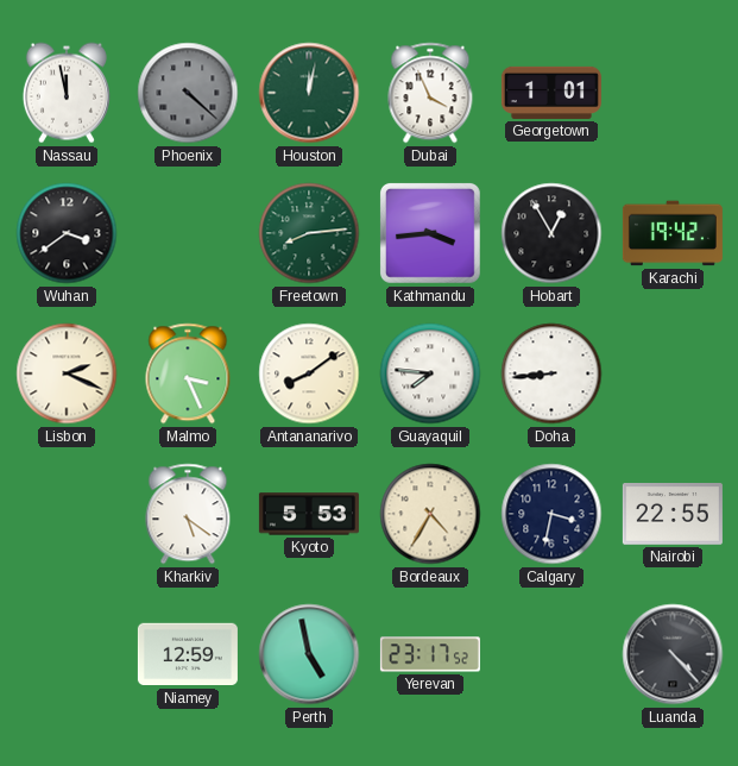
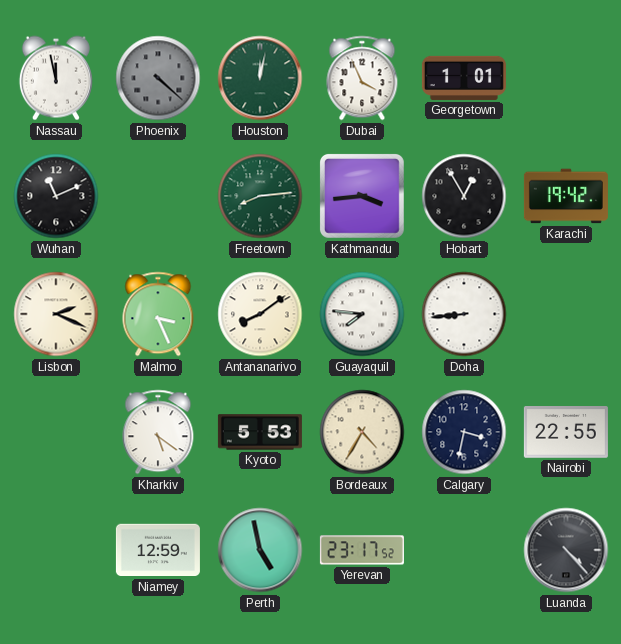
Wuhan: 3:39 -> 11:11
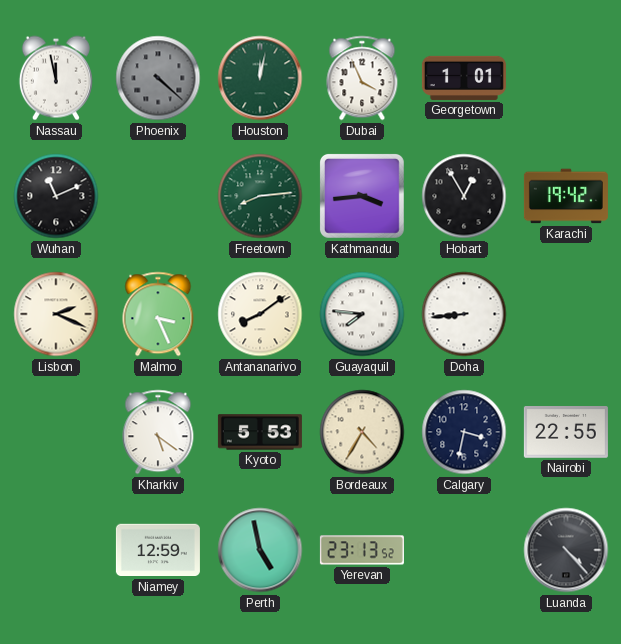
Yerevan: 23:17 -> 23:13
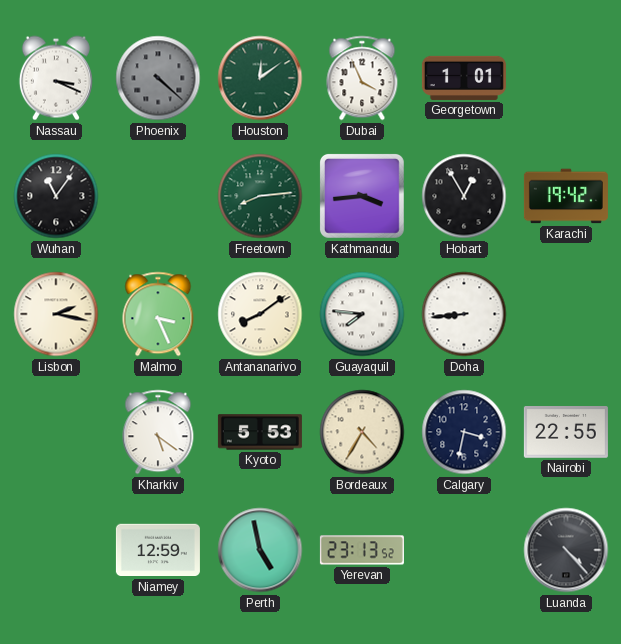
Nassau: 11:58 -> 3:19
Houston: 12:02 -> 12:09
Wuhan: 11:11 -> 11:06
Lisbon: 2:19 -> 2:17
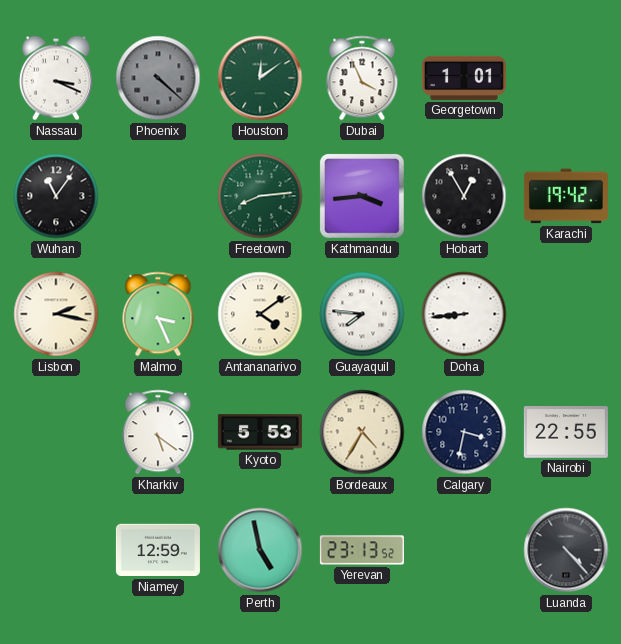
Antananarivo: 8:09 -> 4:09
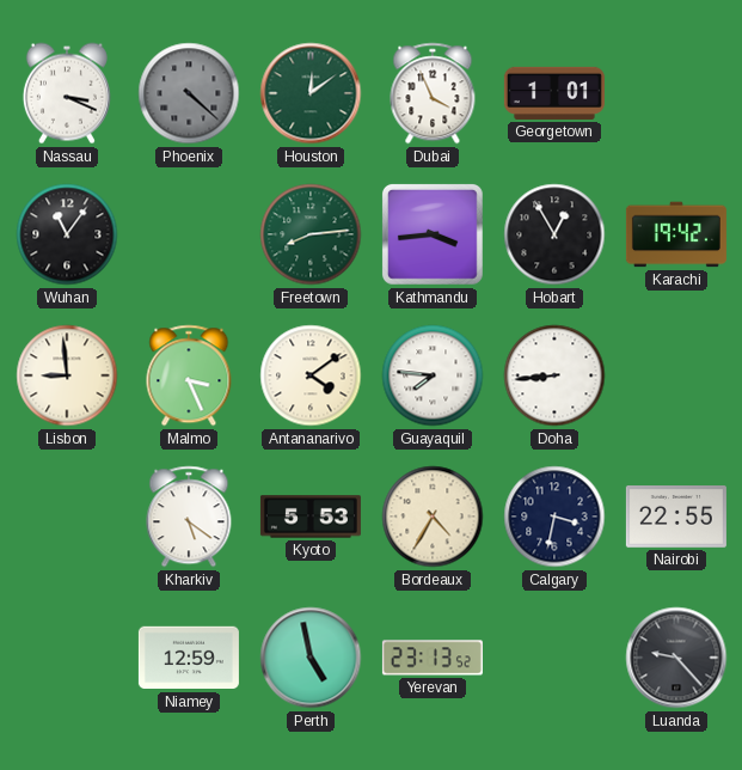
Lisbon: 2:17 -> 8:59
Luanda: 4:23 -> 9:23
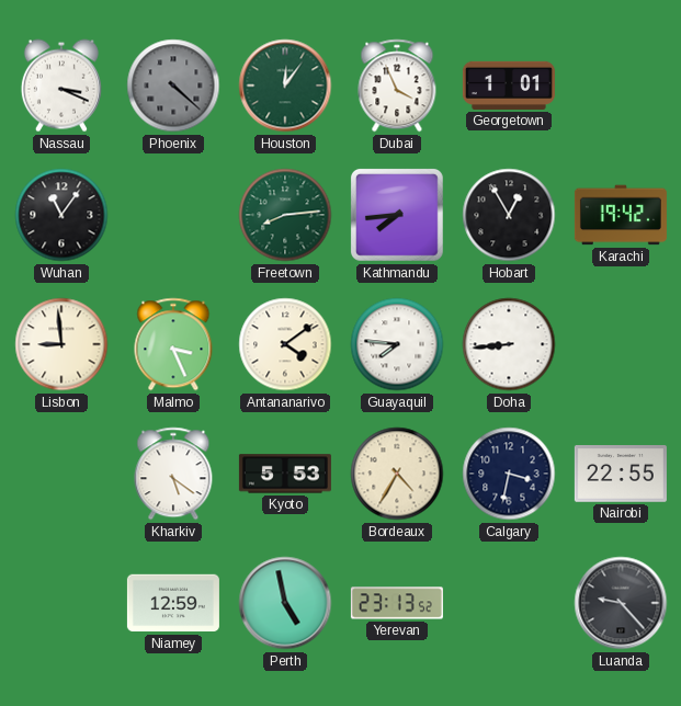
Houston: 12:09 -> 12:06
Kathmandu: 3:44 -> 7:44
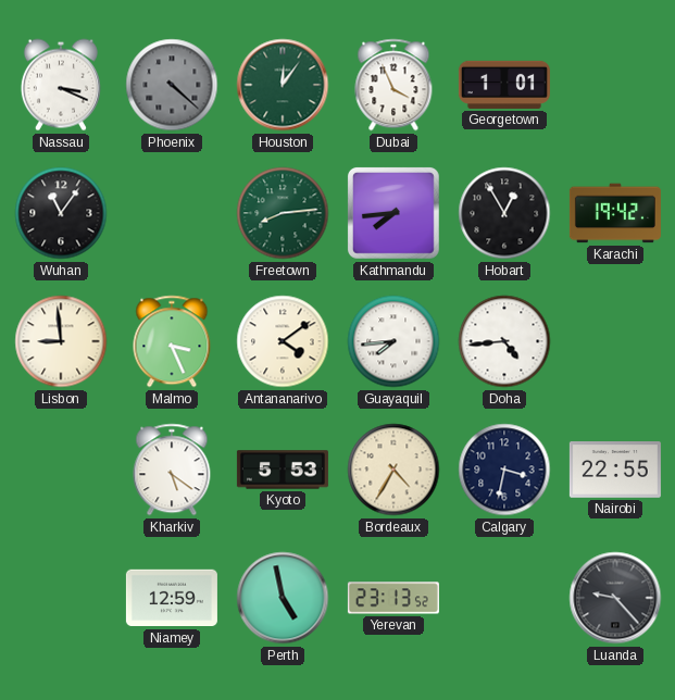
Guayaquil: 7:46 -> 7:44
Doha: 8:44 -> 4:44
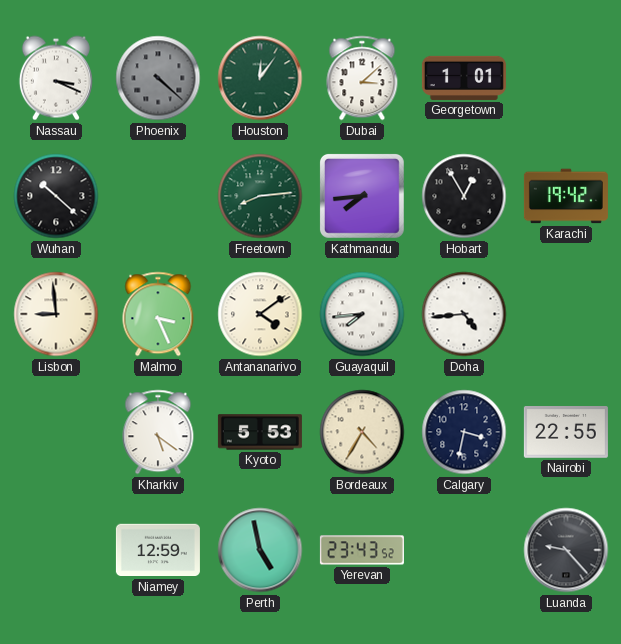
Dubai: 3:56 -> 3:08
Wuhan: 11:06 -> 10:22
Yerevan: 23:13 -> 23:43
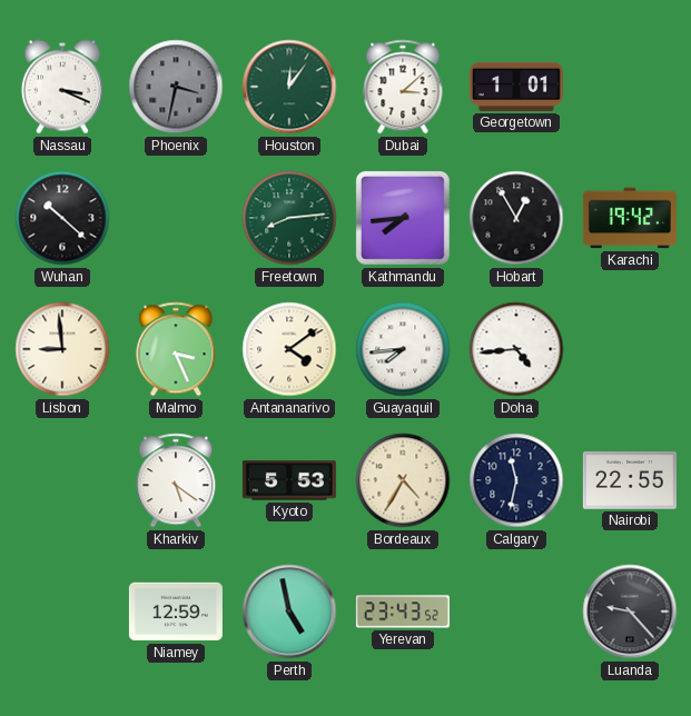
Phoenix: 4:22 -> 3:32
Calgary: 3:32 -> 11:32
